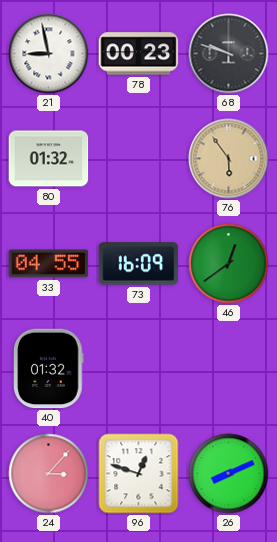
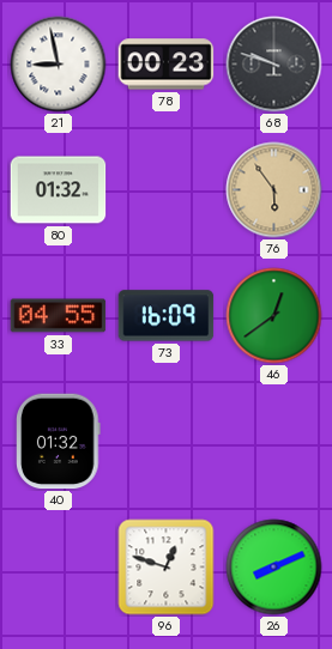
24: 3:07 -> none
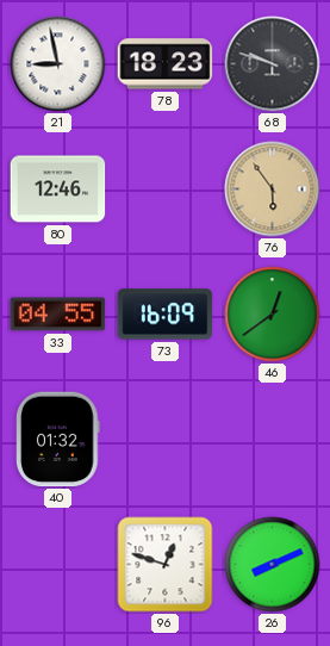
78: 00:23 -> 18:23
80: 01:32 -> 12:46
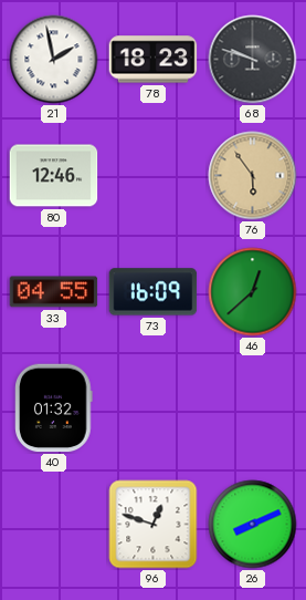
21: 8:58 -> 1:58
46: 12:39 -> 12:38
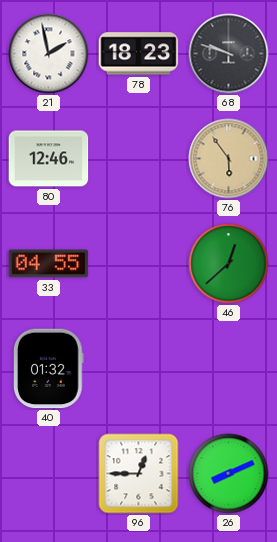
73: 16:09 -> none
96: 12:48 -> 12:45
